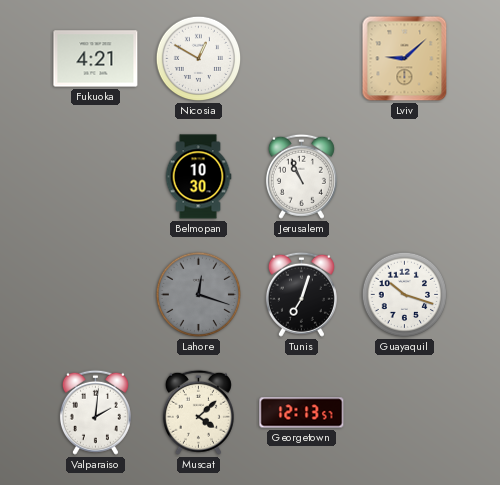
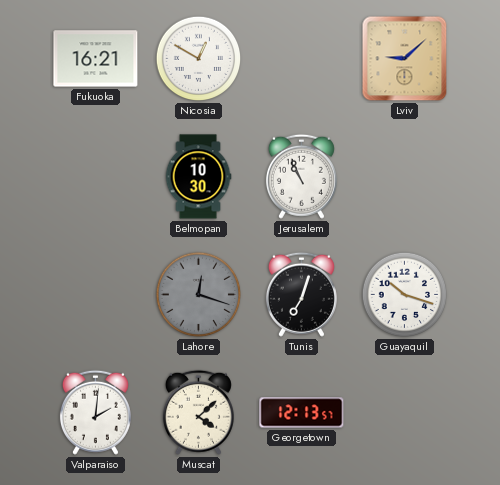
Fukuoka: 4:21 -> 16:21
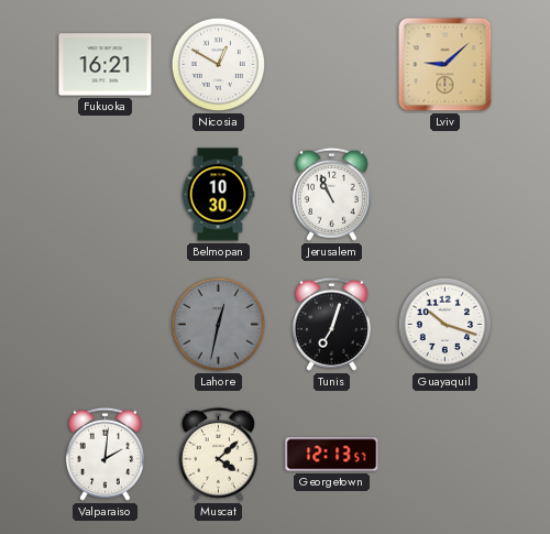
Lahore: 12:18 -> 12:32
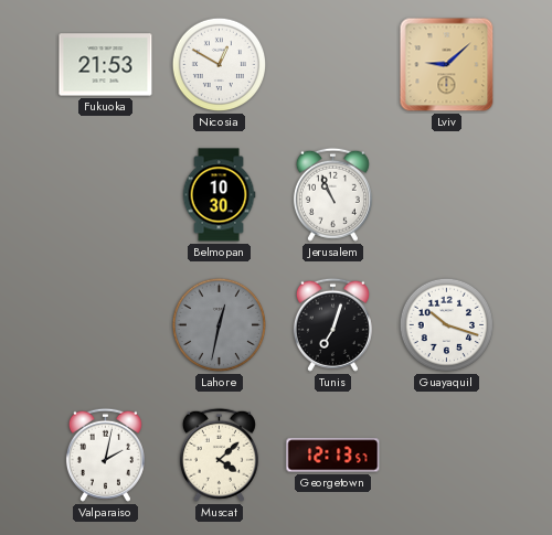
Fukuoka: 16:21 -> 21:53
Valparaiso: 2:01 -> 2:02
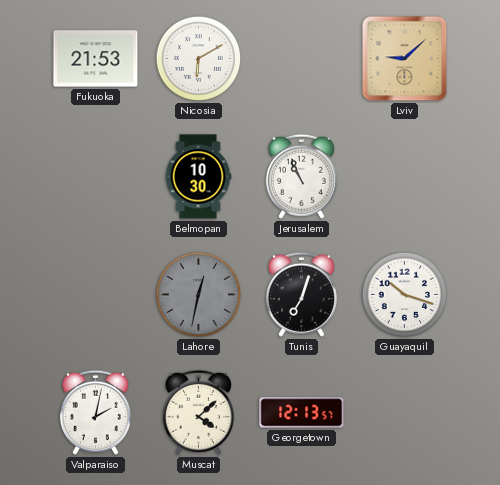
Nicosia: 12:50 -> 6:10
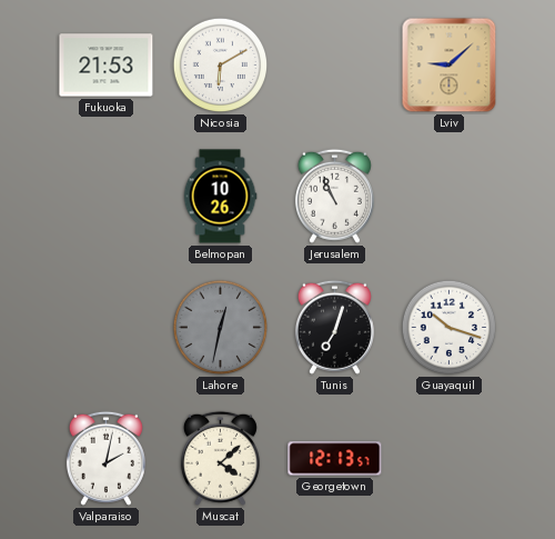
Belmopan: 10:30 -> 10:26
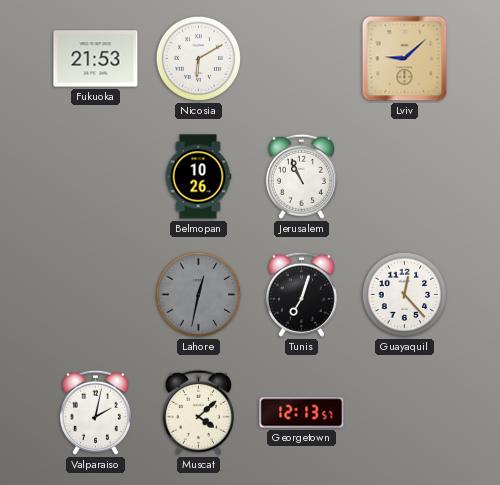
Guayaquil: 10:18 -> 12:23
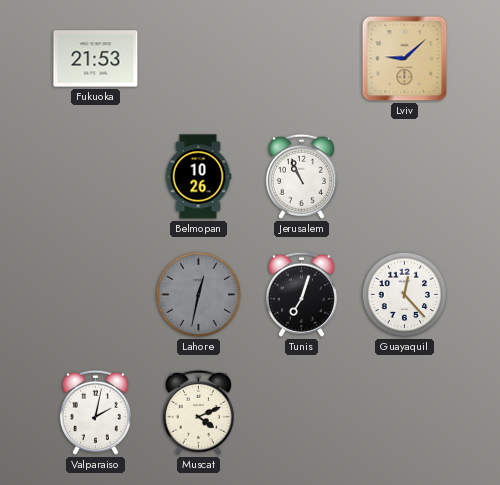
Nicosia: 6:10 -> none
Muscat: 4:08 -> 4:11
Georgetown: 12:13 -> none
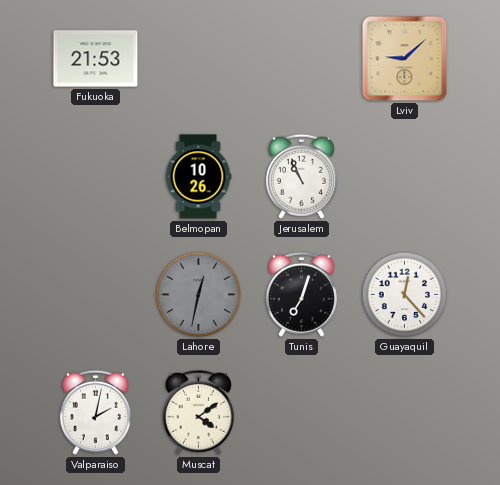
Muscat: 4:11 -> 4:09
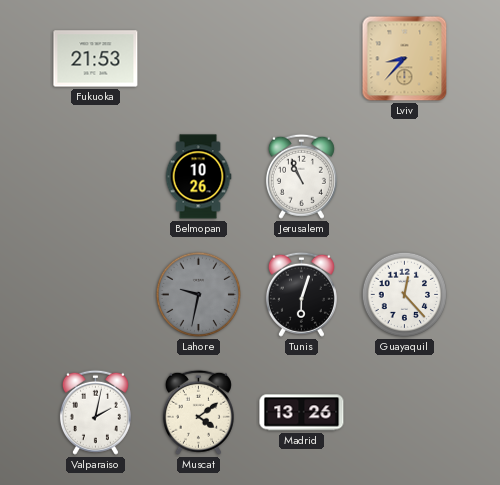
Lviv: 9:08 -> 8:37
Lahore: 12:32 -> 9:32
Tunis: 7:03 -> 6:03
Madrid: none -> 13:26
